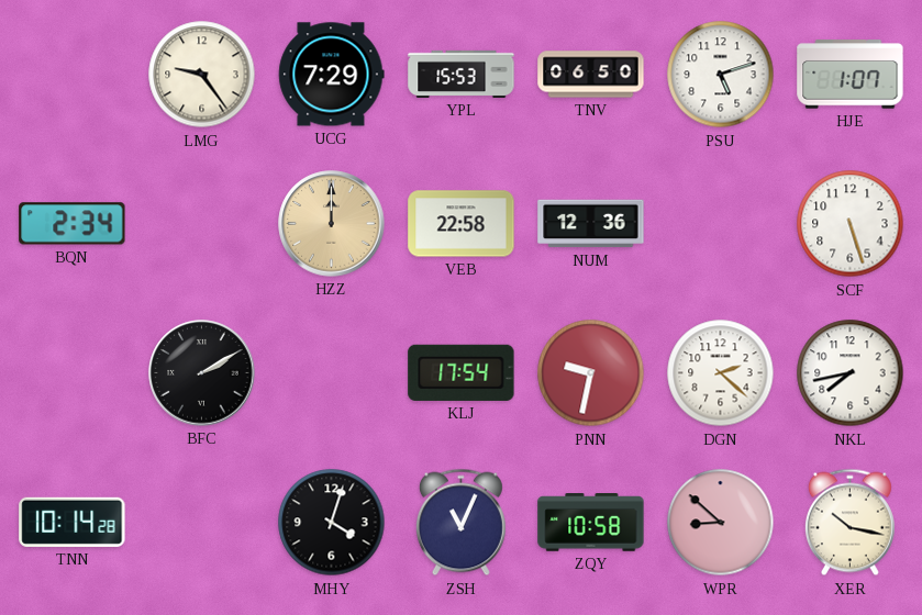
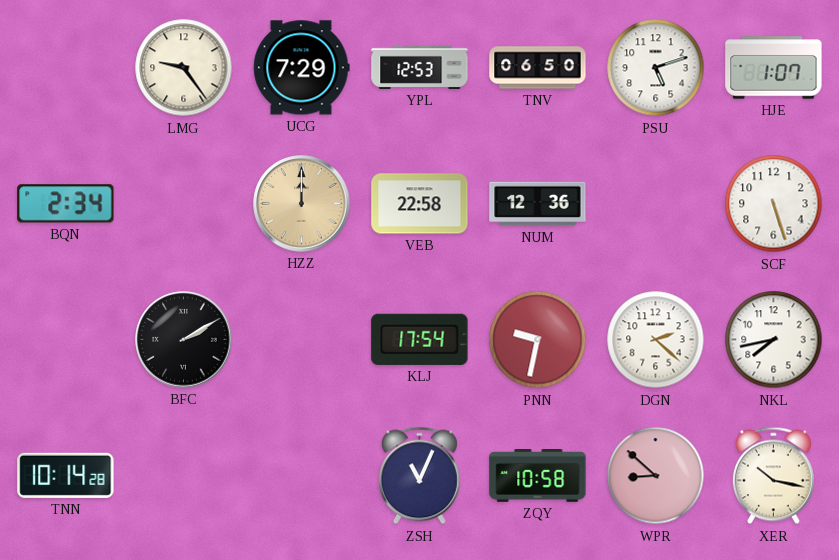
YPL: 15:53 -> 12:53
MHY: 4:03 -> none
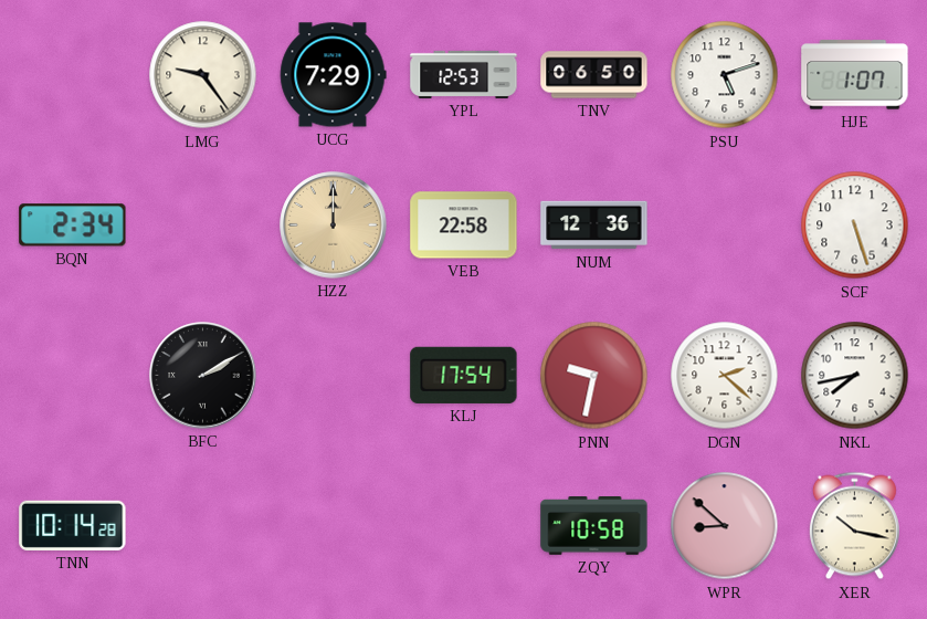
ZSH: 11:04 -> none
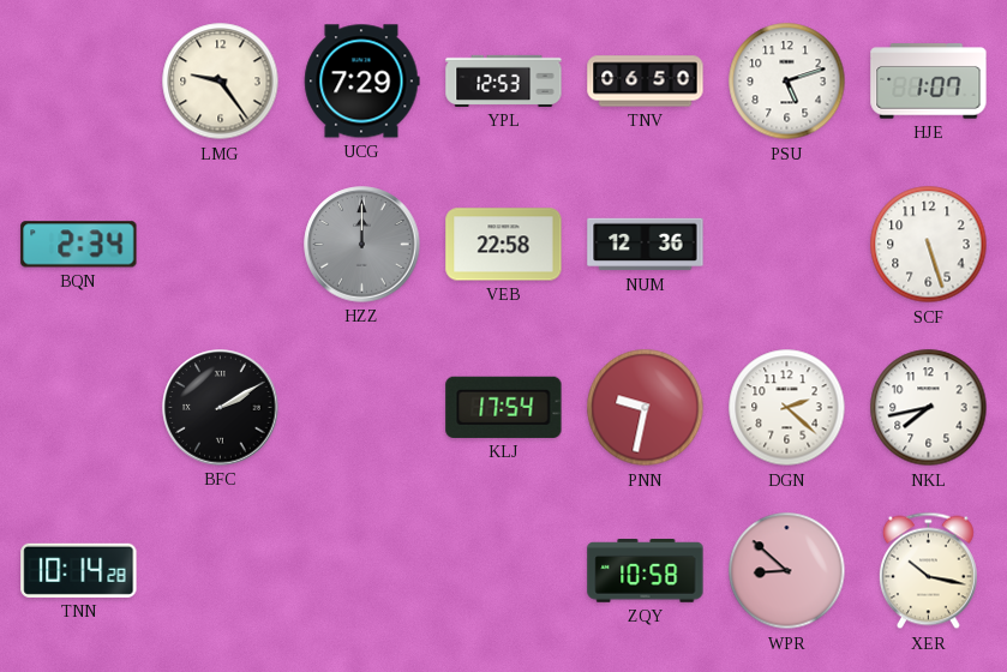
HZZ dial: champagne -> grey
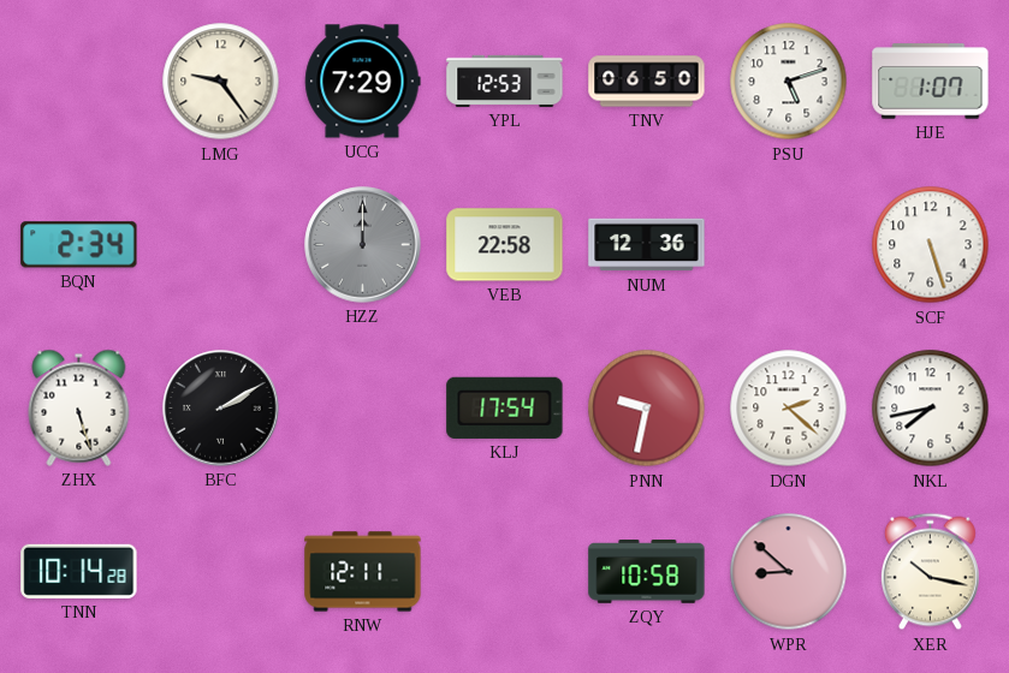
ZHX: none -> 5:27
RNW: none -> 12:11
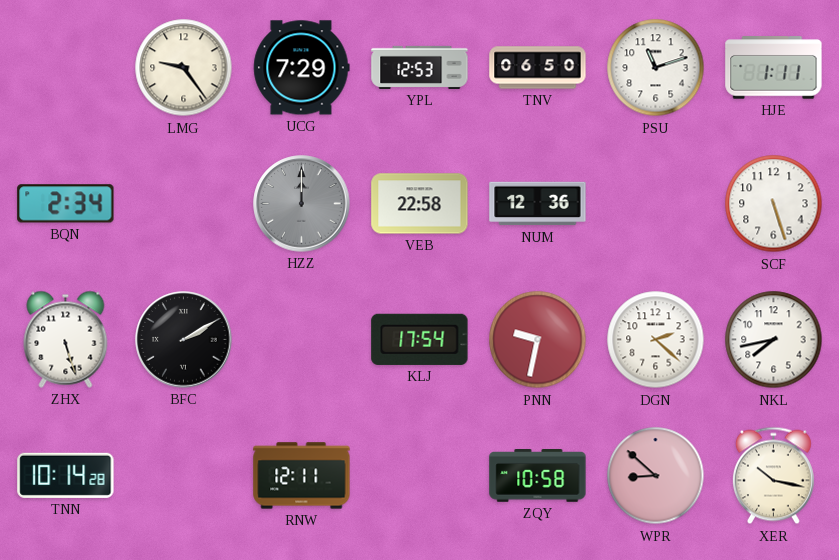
PSU: 5:12 -> 11:12
HJE: 1:07 -> 1:11
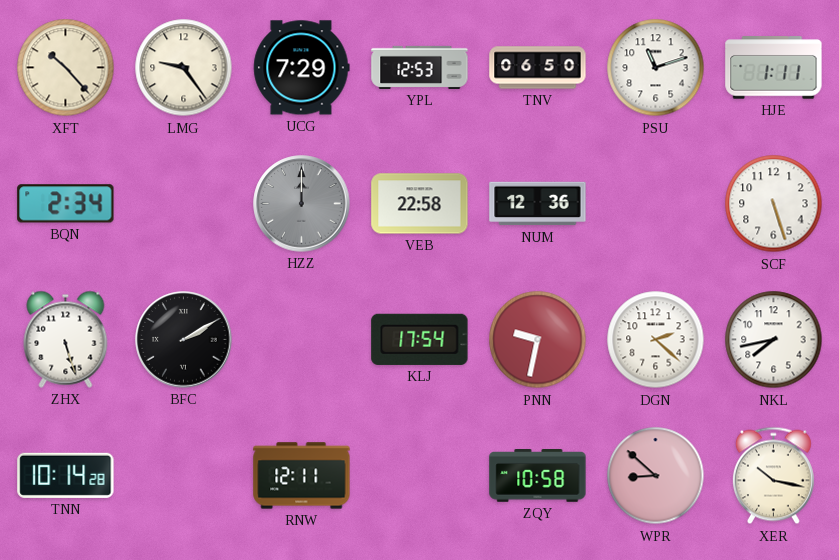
XFT: none -> 10:23
